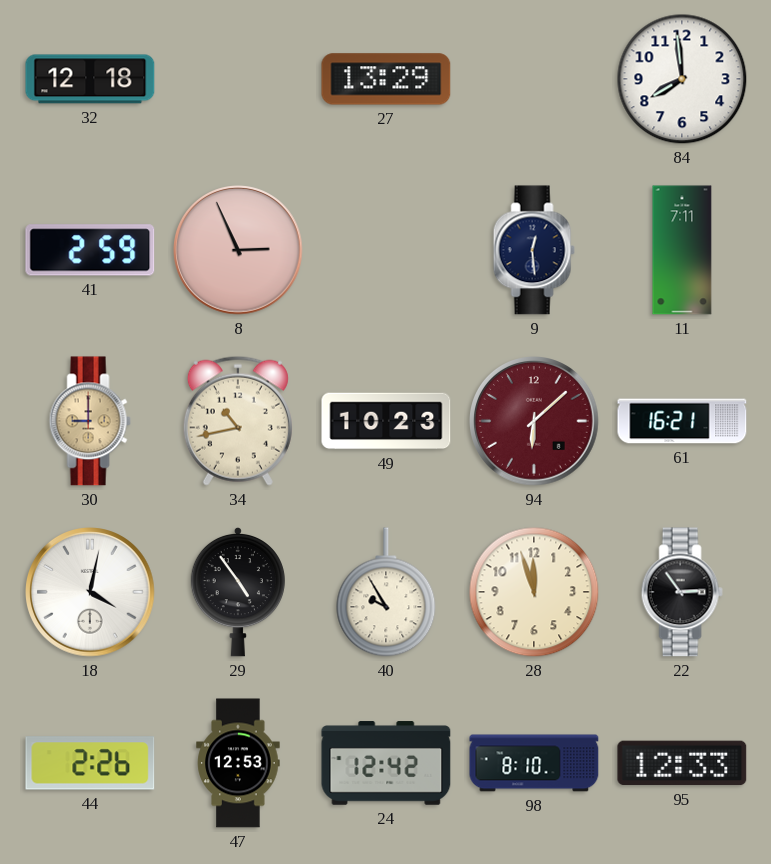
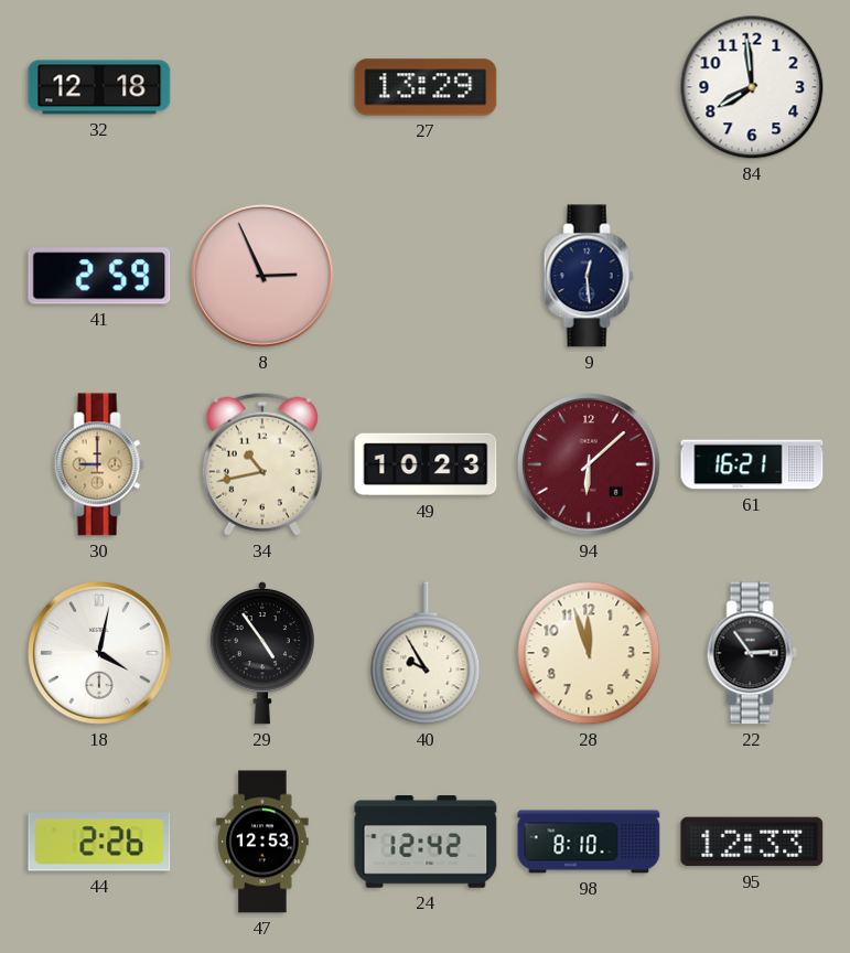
11: 7:11 -> none
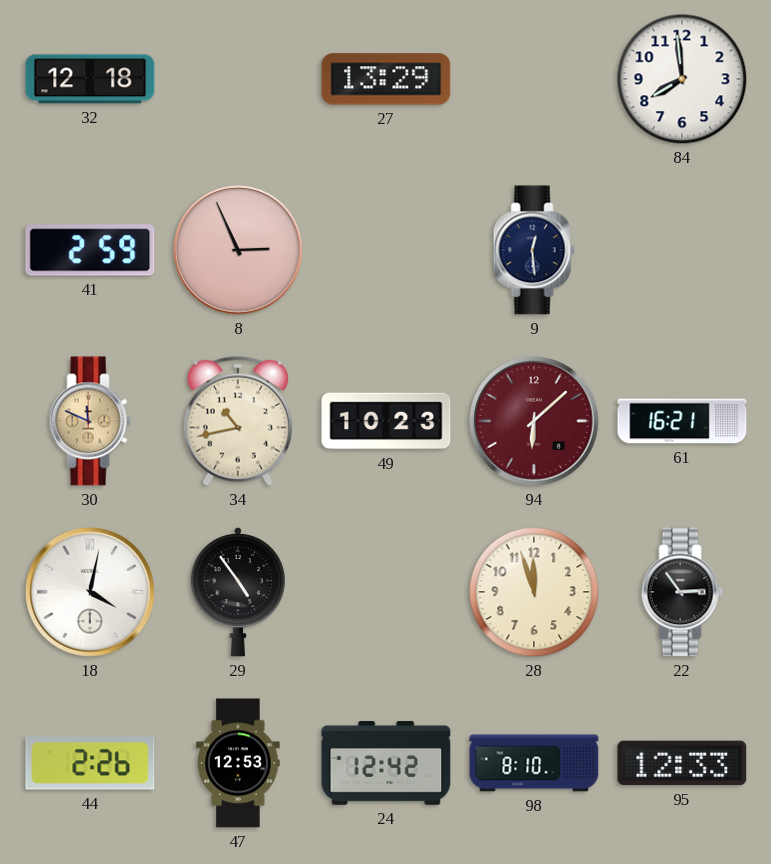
30: 9:00 -> 11:49
40: 9:55 -> none
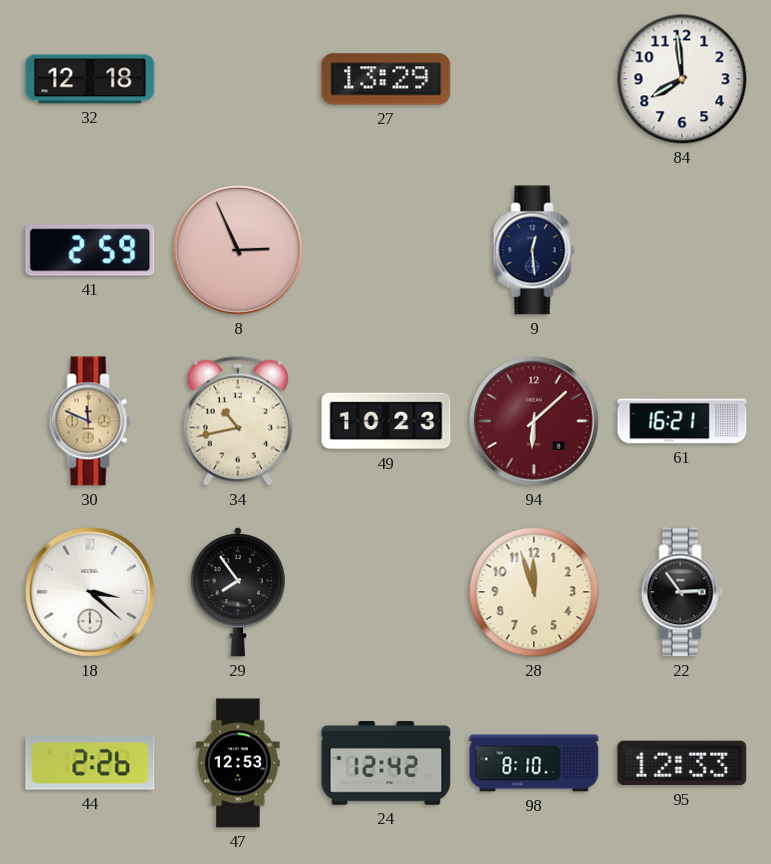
18: 4:02 -> 3:22
29: 4:54 -> 7:54
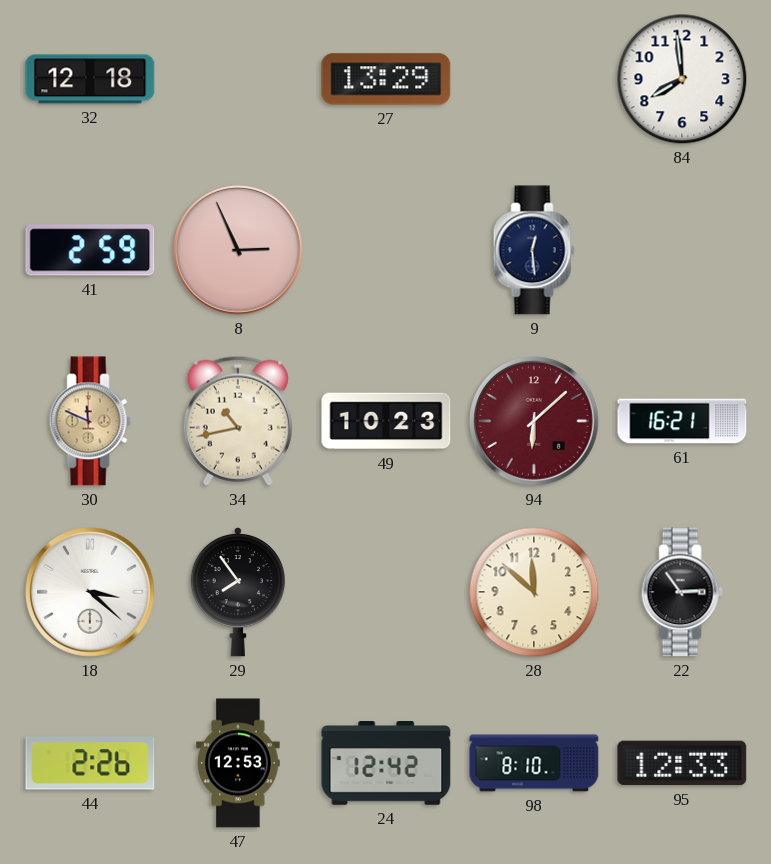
28: 11:57 -> 11:52
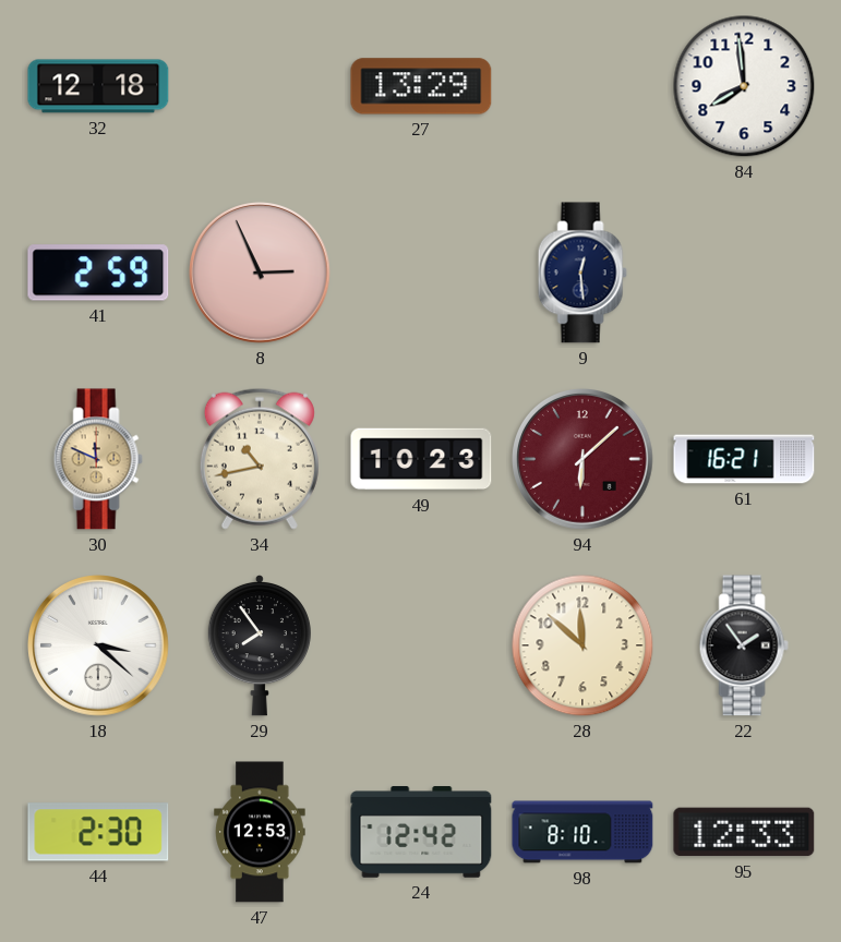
22: 2:54 -> 1:54
44: 2:26 -> 2:30
